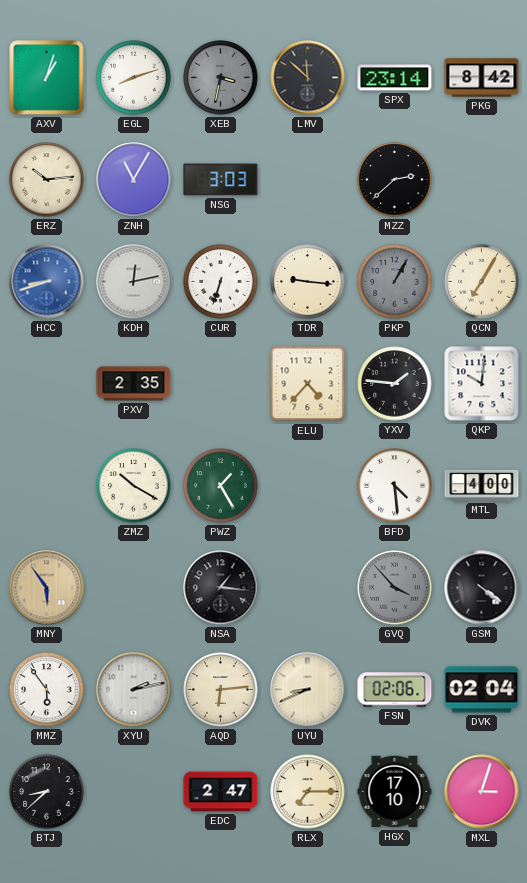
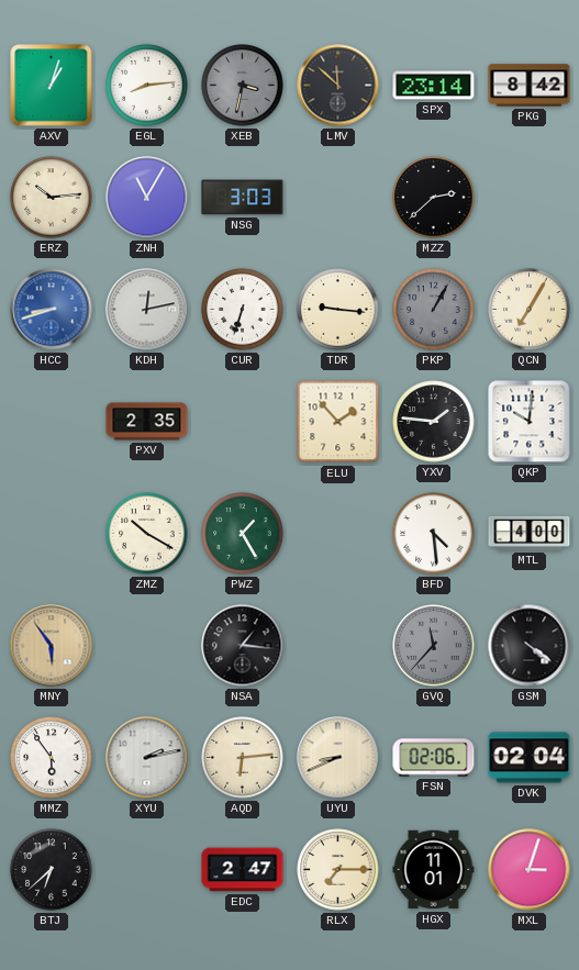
EGL: 8:12 -> 8:14
ELU: 4:37 -> 1:53
GVQ: 3:53 -> 11:37
BTJ: 8:38 -> 6:38
HGX: 17:10 -> 11:01
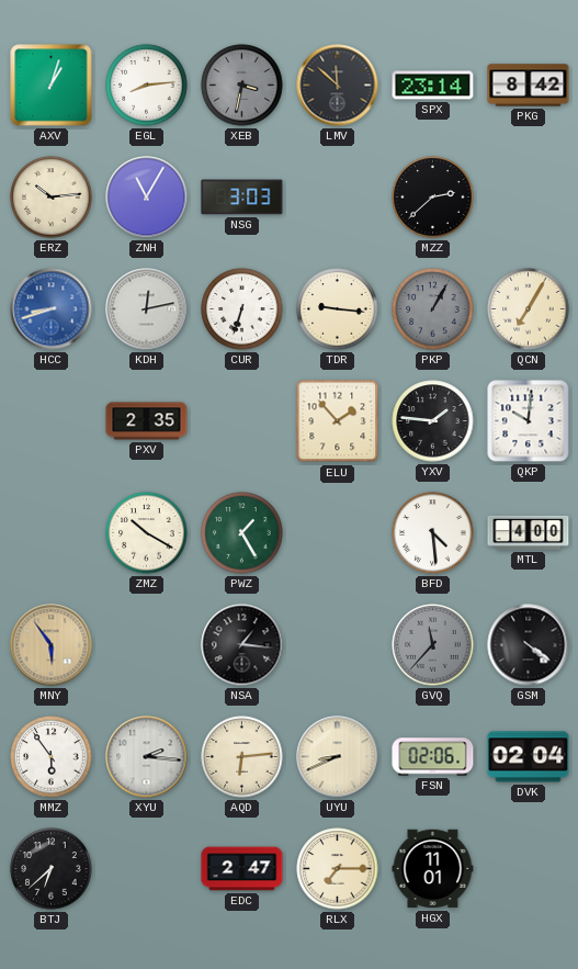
XYU: 2:13 -> 2:16
MXL: 3:03 -> none
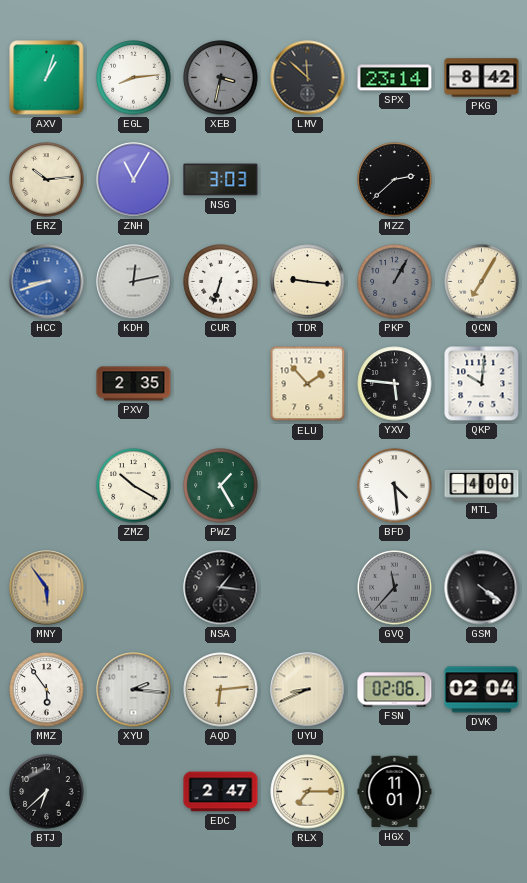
YXV: 1:46 -> 5:46
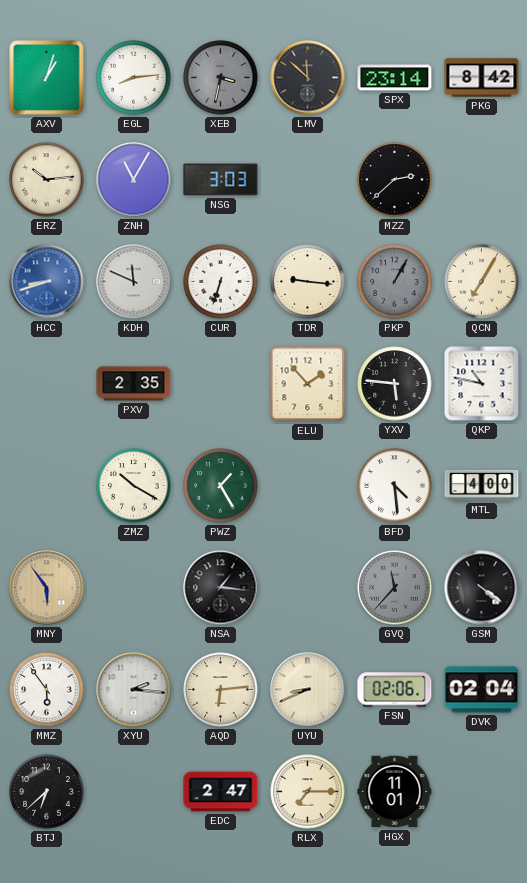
KDH: 12:13 -> 11:49
QKP: 10:01 -> 10:47
